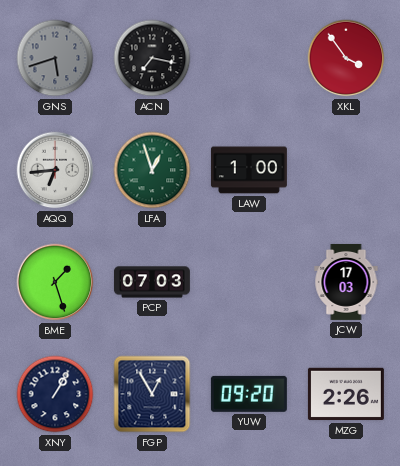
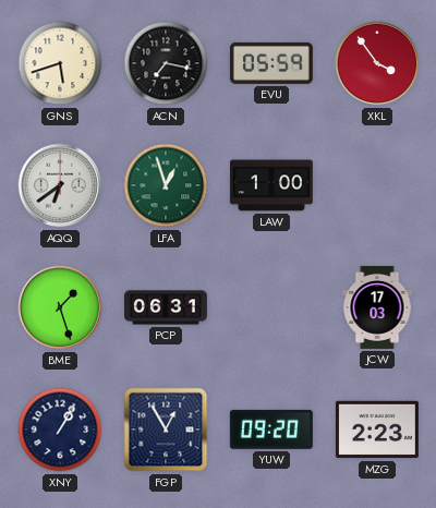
GNS dial: grey -> cream
EVU: none -> 05:59
AQQ: 6:44 -> 6:39
PCP: 07:03 -> 06:31
MZG: 2:26 -> 2:23
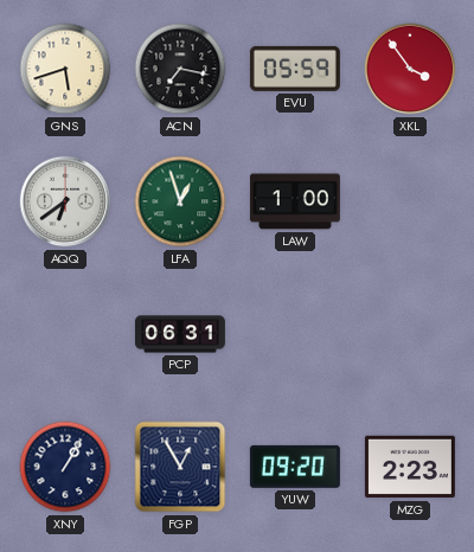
BME: 1:27 -> none
JCW: 17:03 -> none
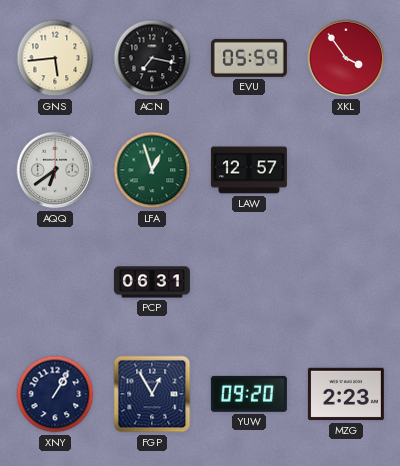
GNS: 5:42 -> 5:44
LAW: 1:00 -> 12:57
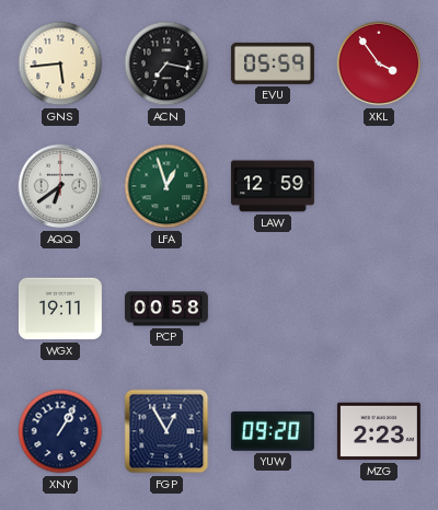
LAW: 12:57 -> 12:59
WGX: none -> 19:11
PCP: 06:31 -> 00:58
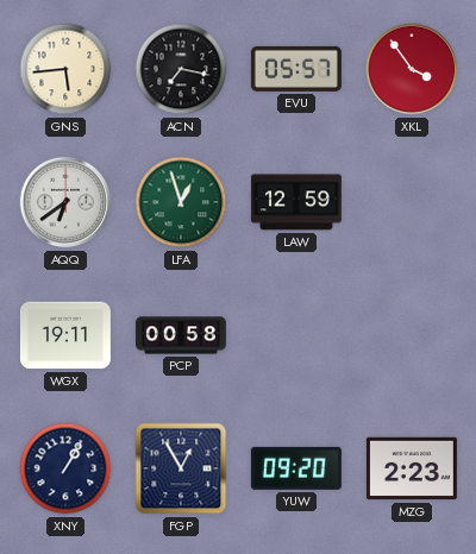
EVU: 05:59 -> 05:57
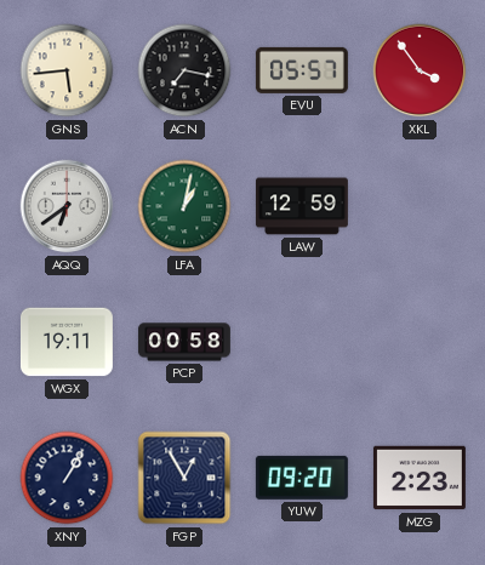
LFA: 12:57 -> 1:02
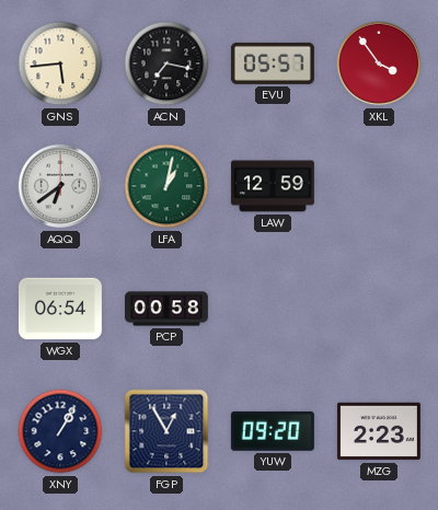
WGX: 19:11 -> 06:54
